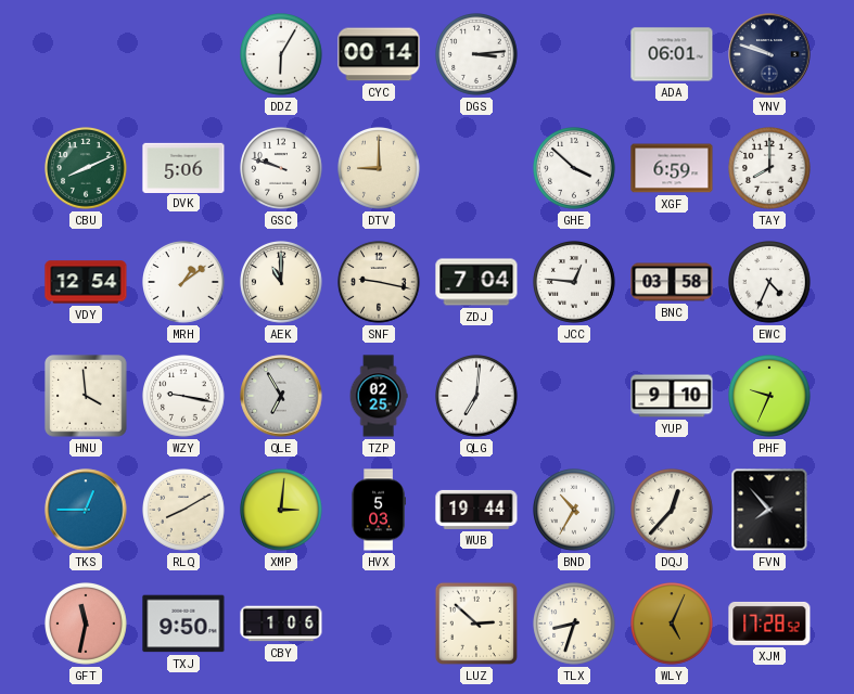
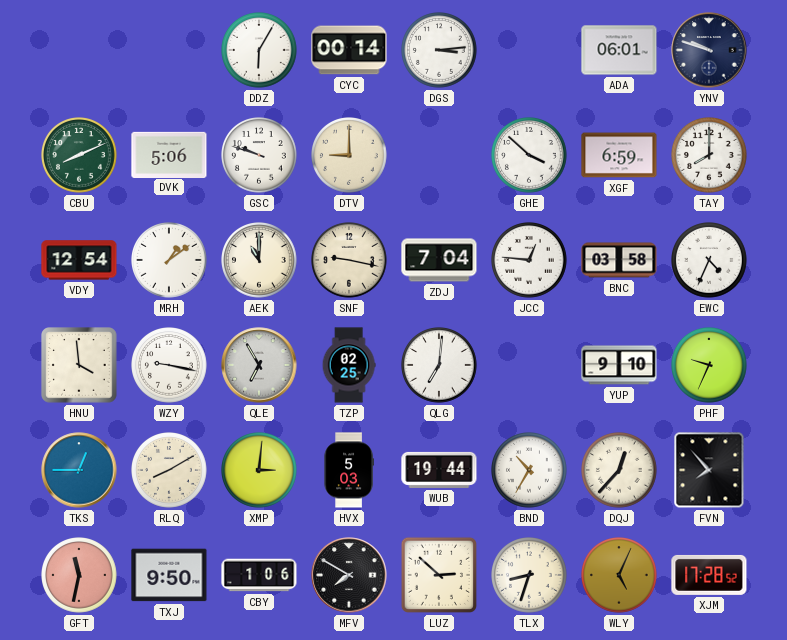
MFV: none -> 7:50
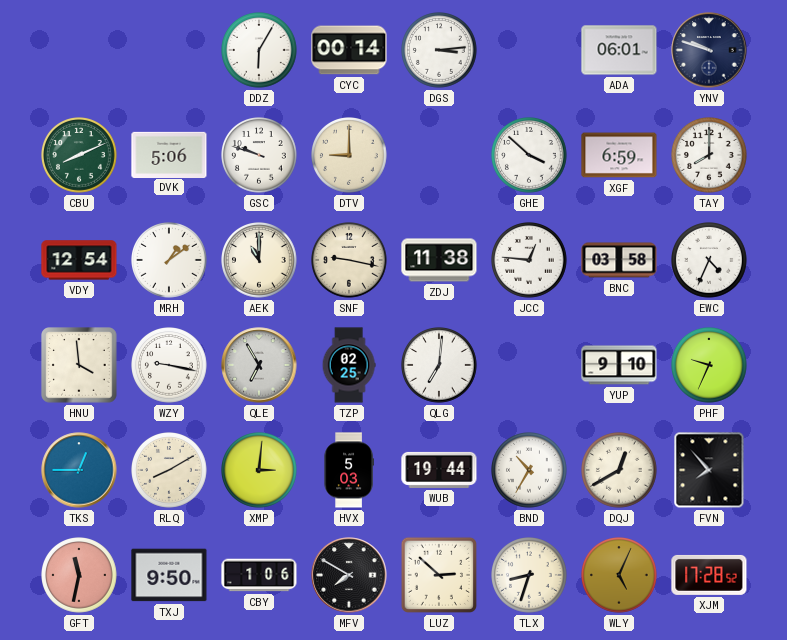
ZDJ: 7:04 -> 11:38
DQJ: 12:37 -> 12:40
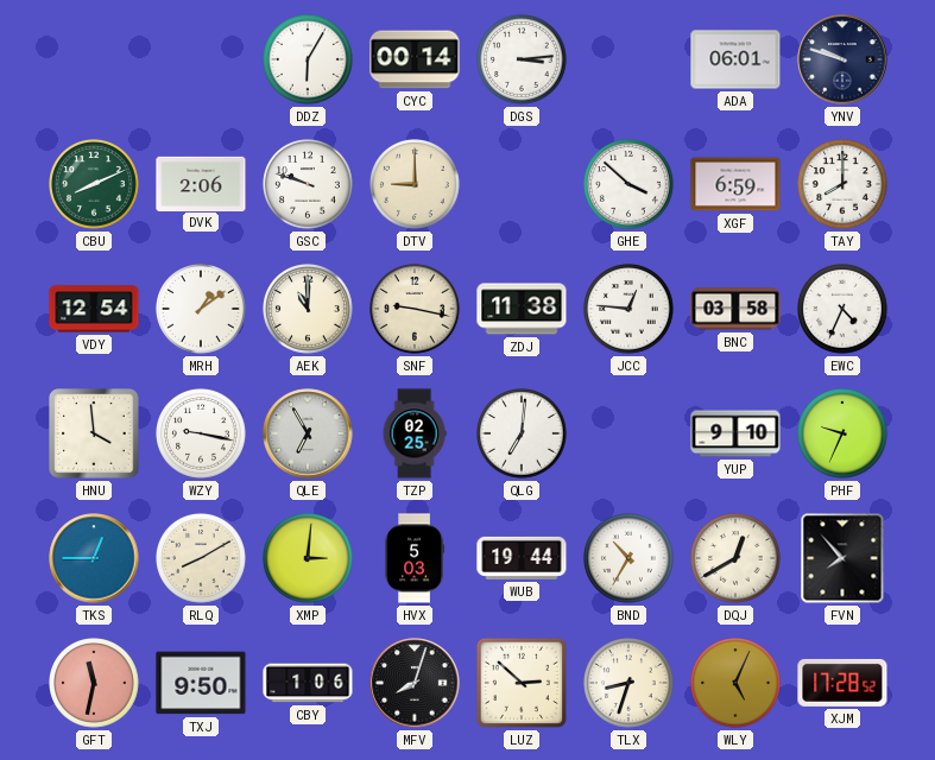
DVK: 5:06 -> 2:06
MFV: 7:50 -> 8:03
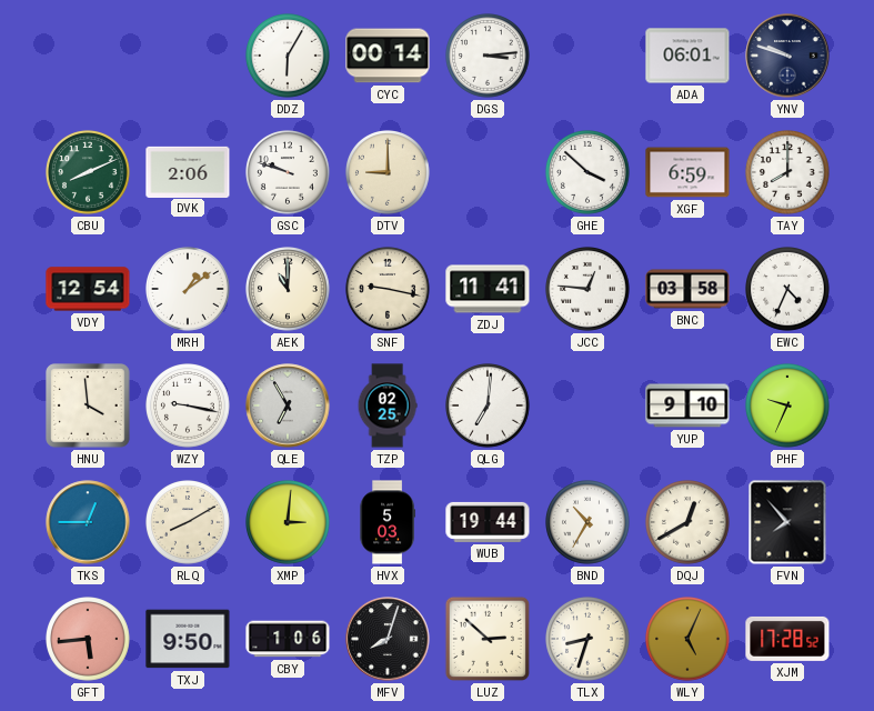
ZDJ: 11:38 -> 11:41
GFT: 11:32 -> 5:44
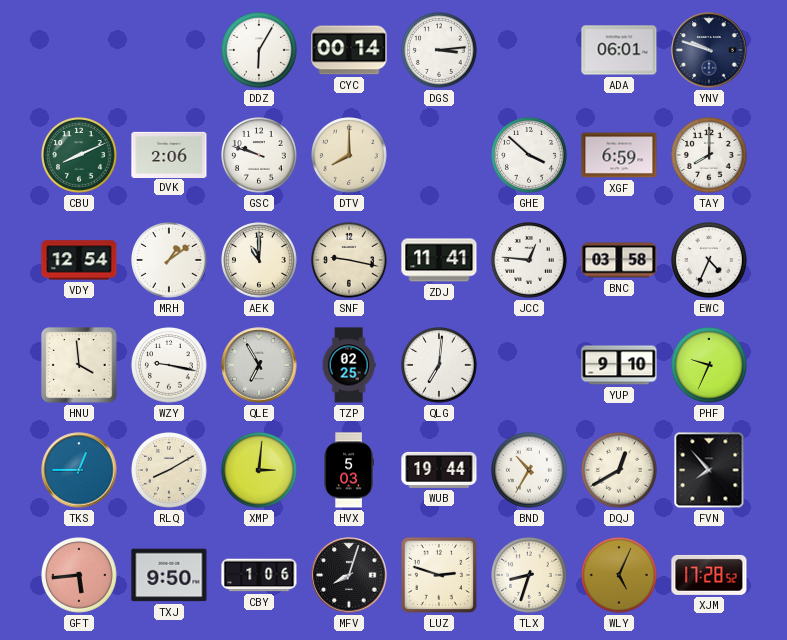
DTV: 9:00 -> 8:00
LUZ: 2:52 -> 2:48
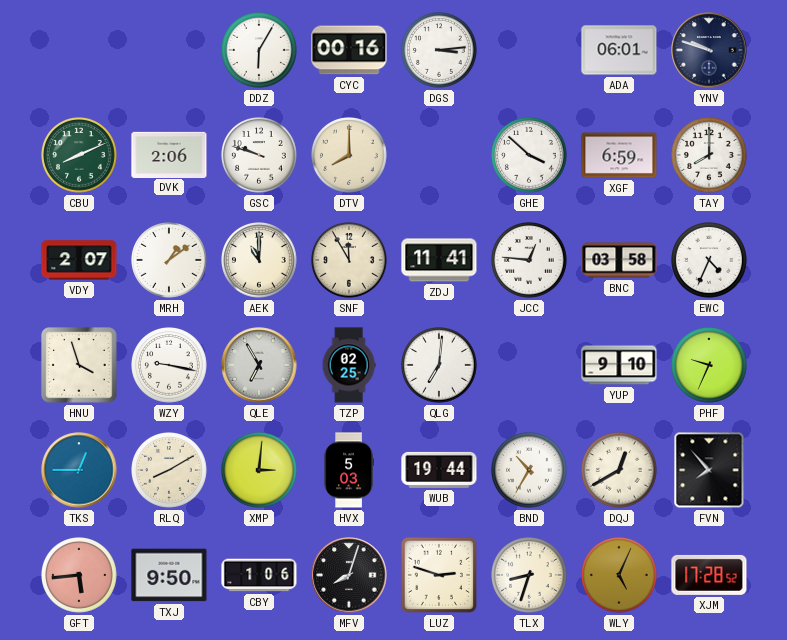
CYC: 00:14 -> 00:16
VDY: 12:54 -> 2:07
SNF: 9:17 -> 11:55
HNU: 3:59 -> 3:57
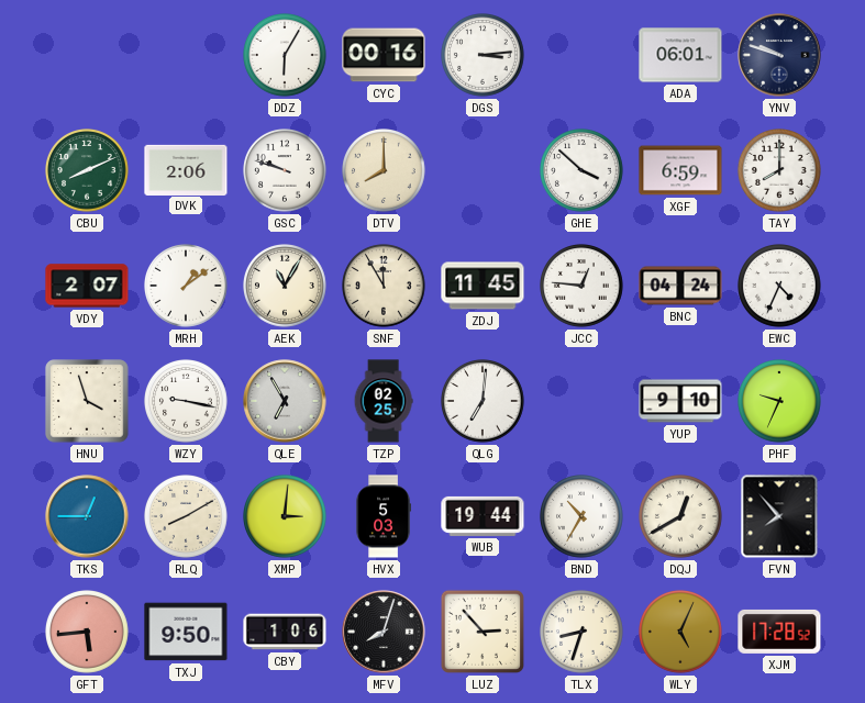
AEK: 11:00 -> 11:05
ZDJ: 11:41 -> 11:45
BNC: 03:58 -> 04:24
LUZ: 2:48 -> 2:53
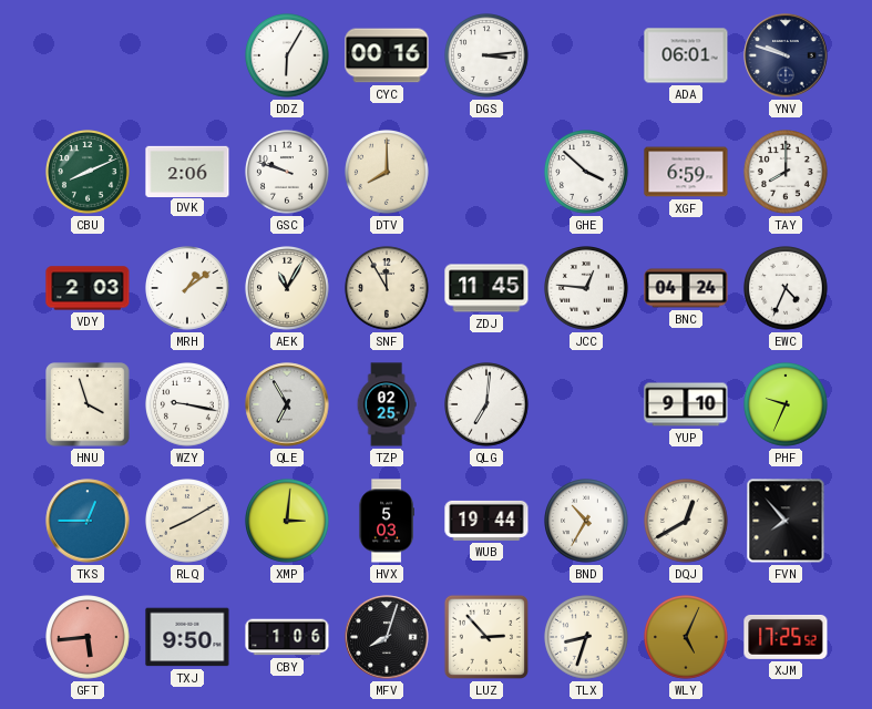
VDY: 2:07 -> 2:03
XJM: 17:28 -> 17:25
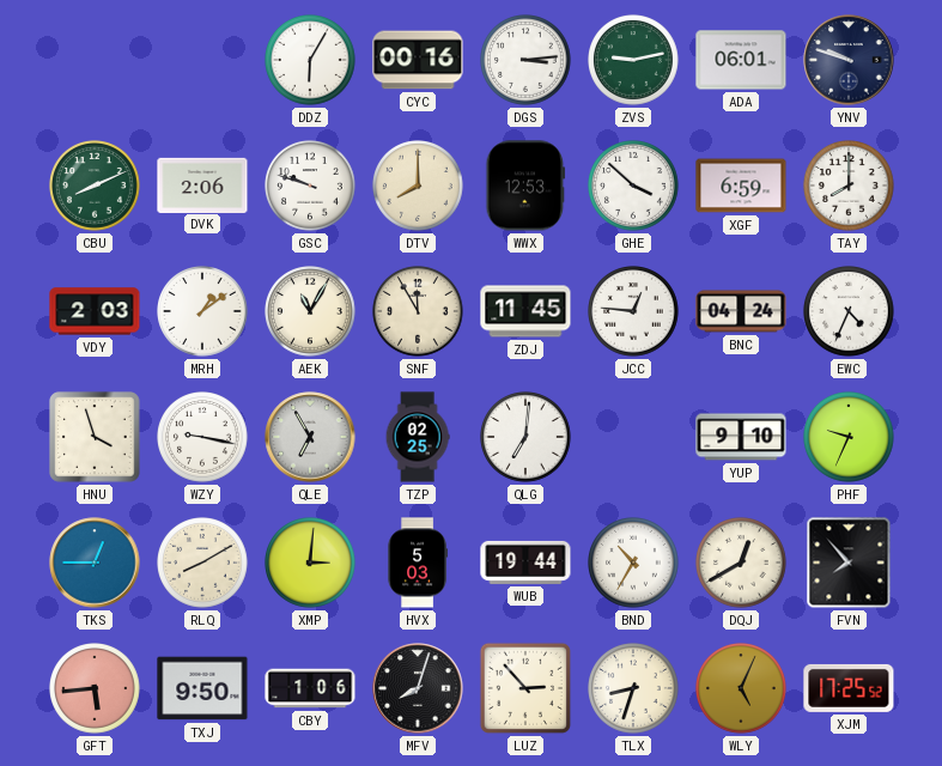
ZVS: none -> 9:13
WWX: none -> 12:53
